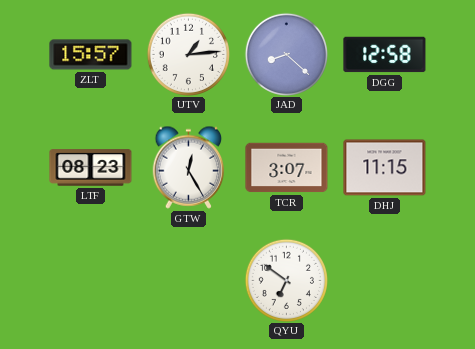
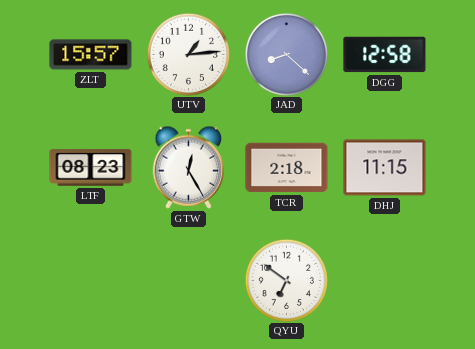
TCR: 3:07 -> 2:18
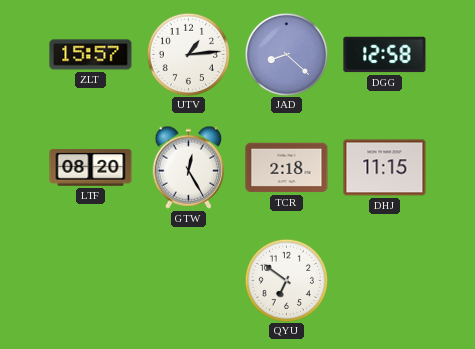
LTF: 08:23 -> 08:20
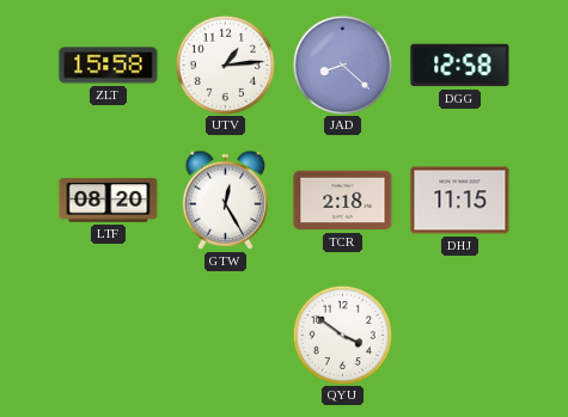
ZLT: 15:57 -> 15:58
QYU: 6:51 -> 3:51
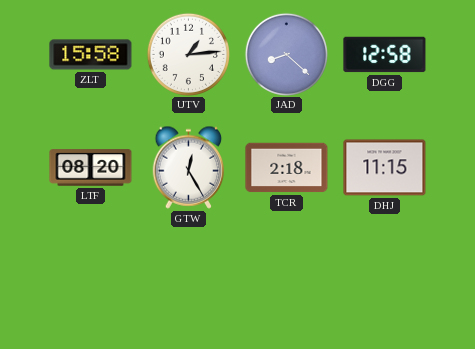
QYU: 3:51 -> none
